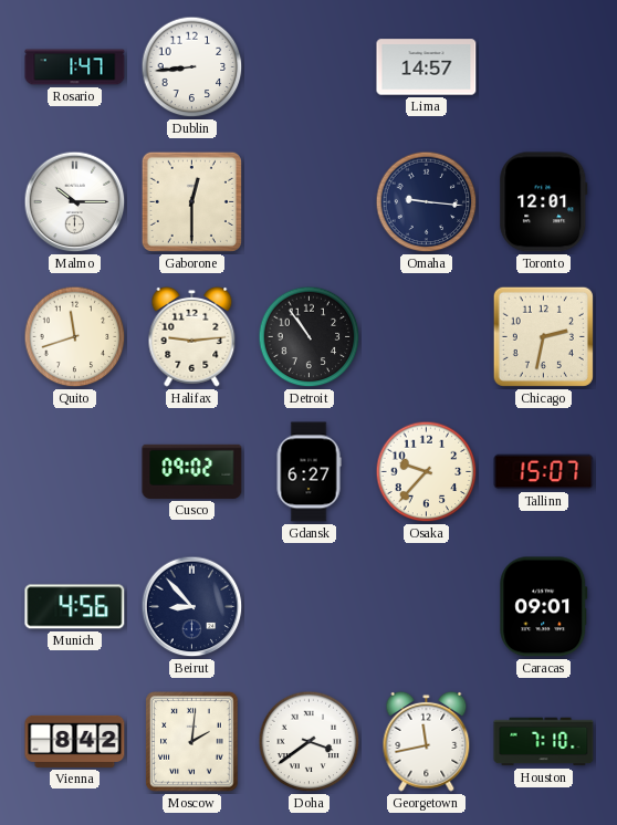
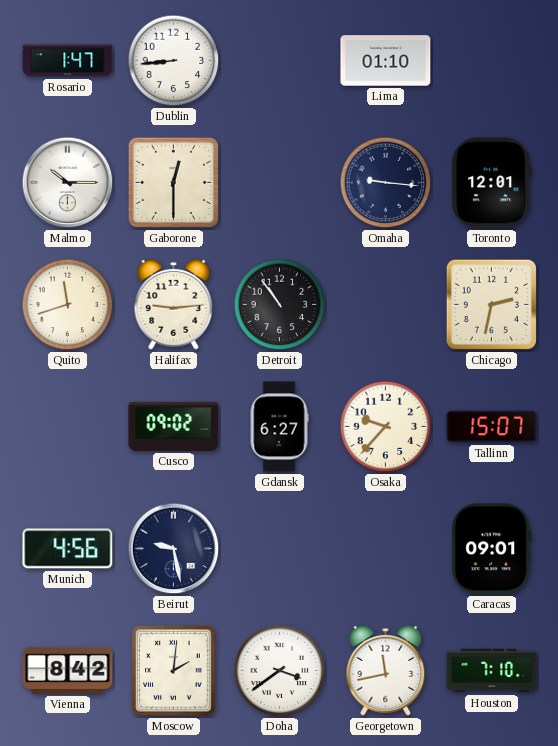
Lima: 14:57 -> 01:10
Beirut: 8:53 -> 9:28
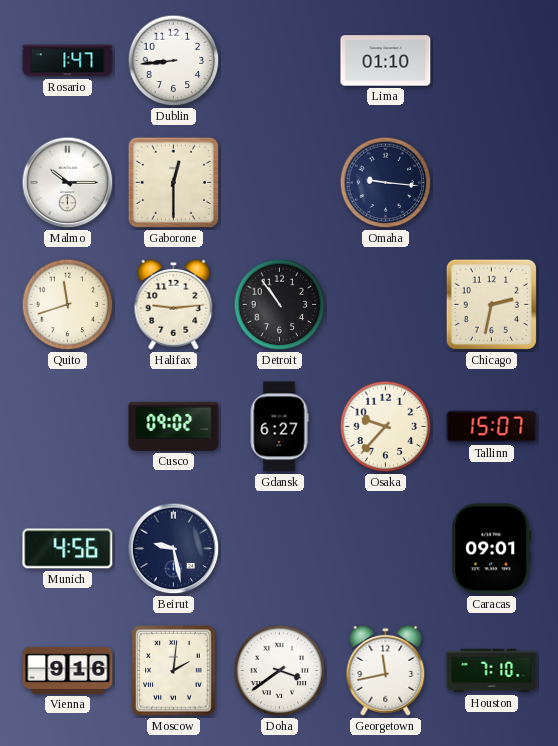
Toronto: 12:01 -> none
Vienna: 8:42 -> 9:16
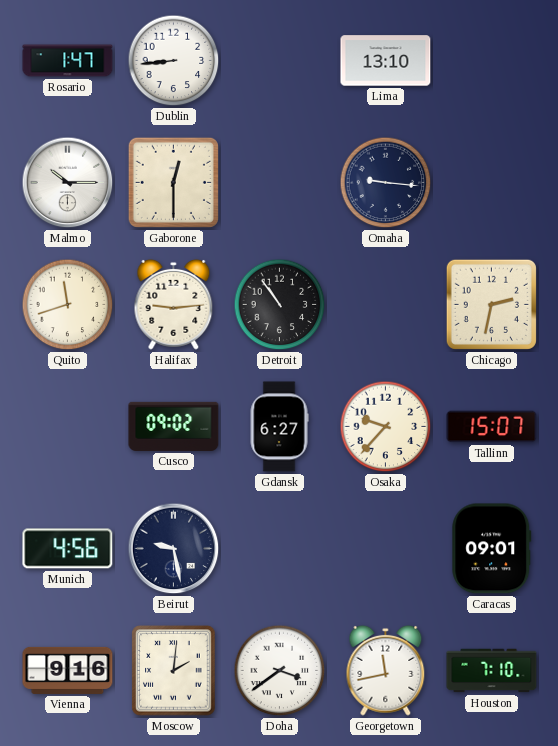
Lima: 01:10 -> 13:10
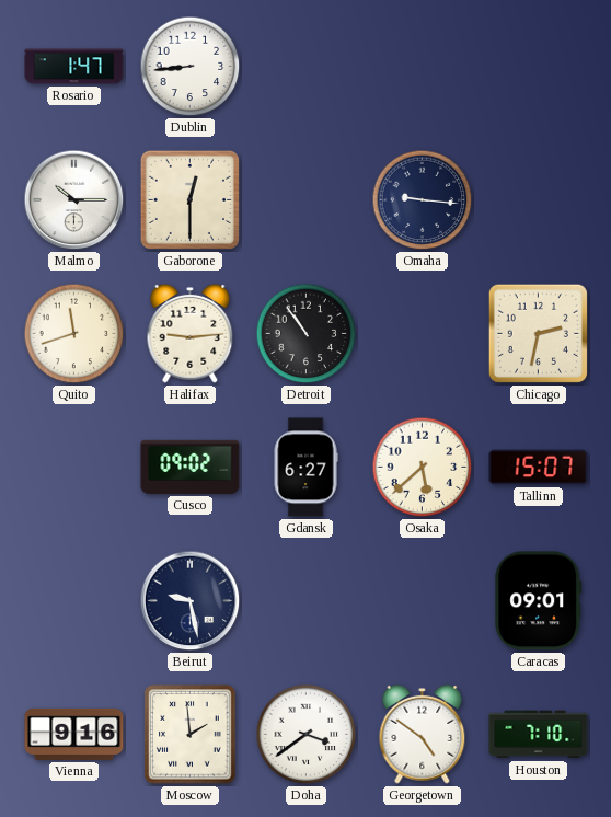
Lima: 13:10 -> none
Osaka: 9:37 -> 5:38
Munich: 4:56 -> none
Moscow: 2:01 -> 1:59
Georgetown: 11:43 -> 4:51
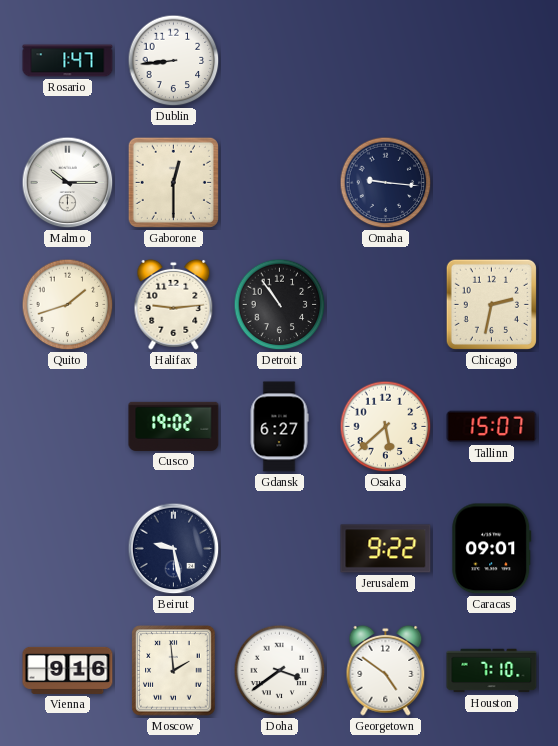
Quito: 11:42 -> 1:42
Cusco: 09:02 -> 19:02
Jerusalem: none -> 9:22
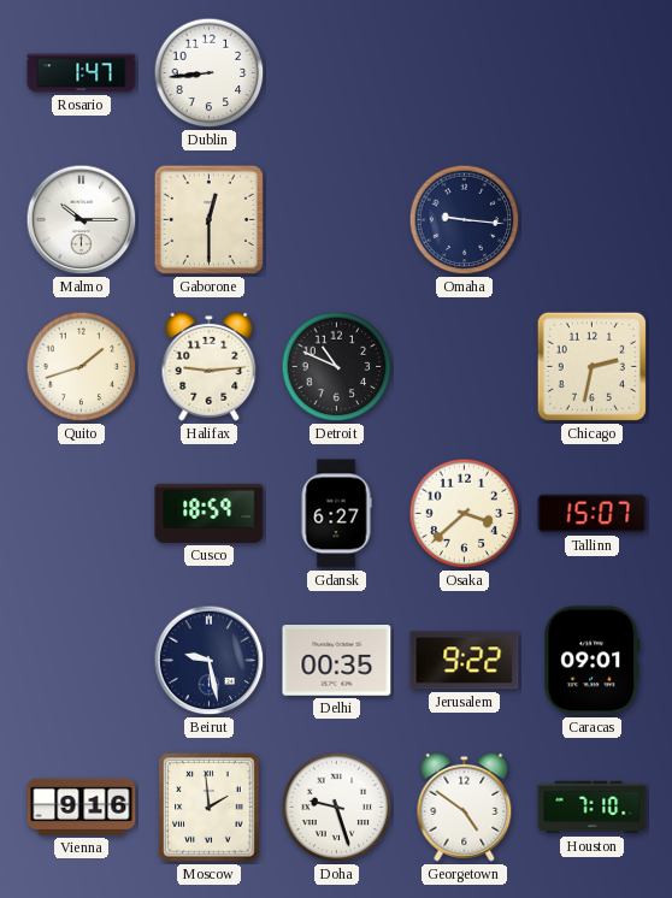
Detroit: 10:54 -> 10:49
Cusco: 19:02 -> 18:59
Osaka: 5:38 -> 3:38
Delhi: none -> 00:35
Doha: 3:39 -> 9:27
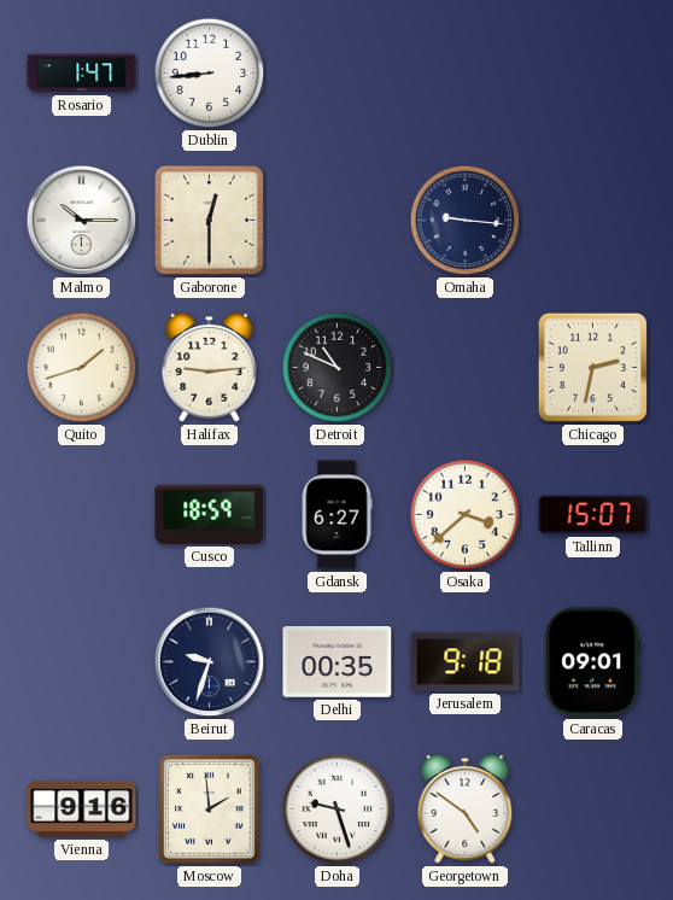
Beirut: 9:28 -> 9:33
Jerusalem: 9:22 -> 9:18
Houston: 7:10 -> none
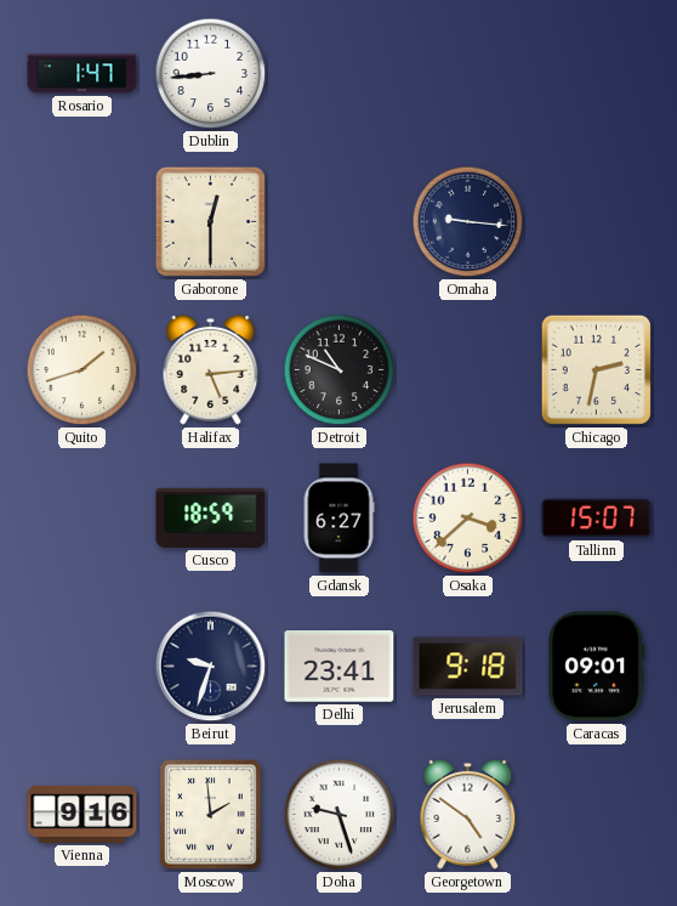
Malmo: 10:15 -> none
Halifax: 9:14 -> 5:14
Delhi: 00:35 -> 23:41
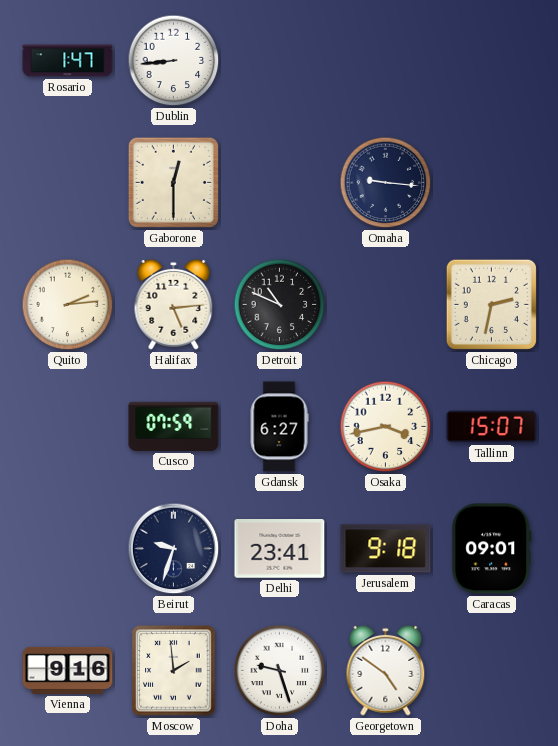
Quito: 1:42 -> 2:14
Cusco: 18:59 -> 07:59
Osaka: 3:38 -> 3:43
